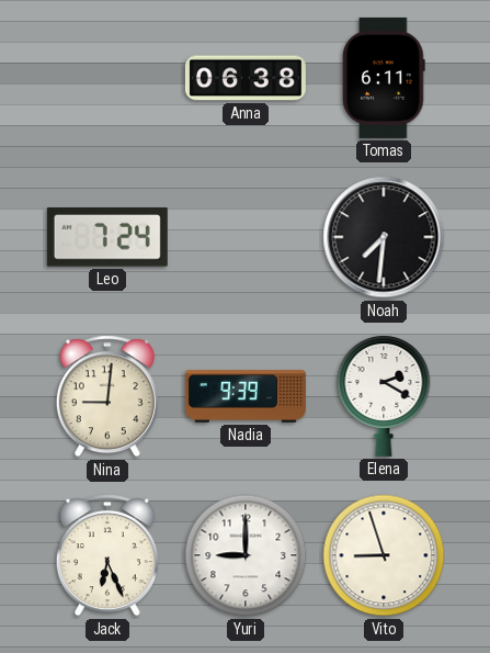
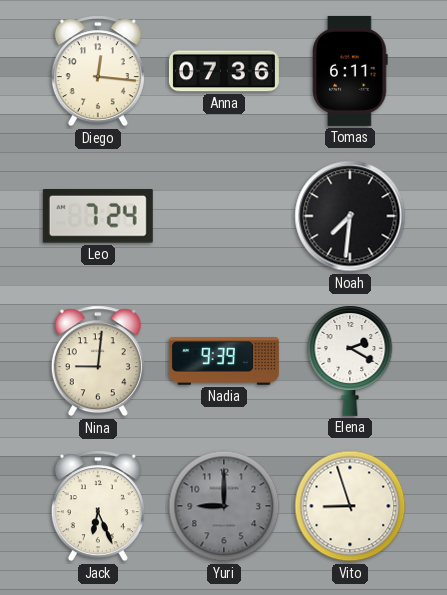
Diego: none -> 12:16
Anna: 06:38 -> 07:36
Yuri dial: white -> grey
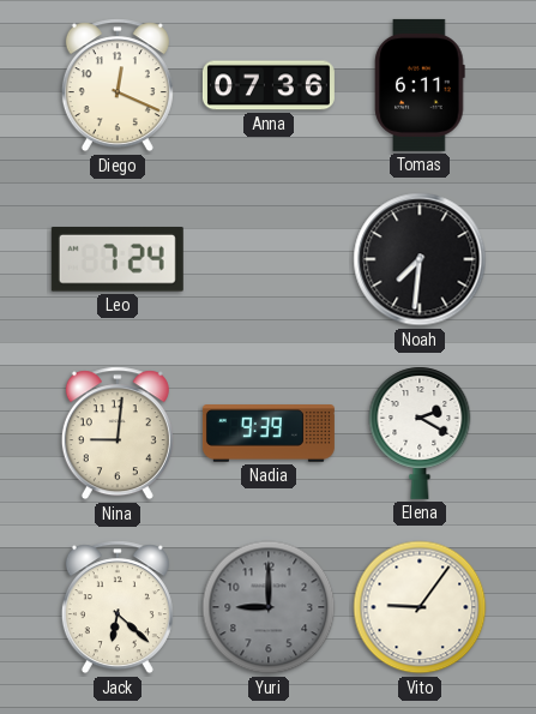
Diego: 12:16 -> 12:19
Jack: 6:26 -> 6:22
Vito: 8:57 -> 9:06
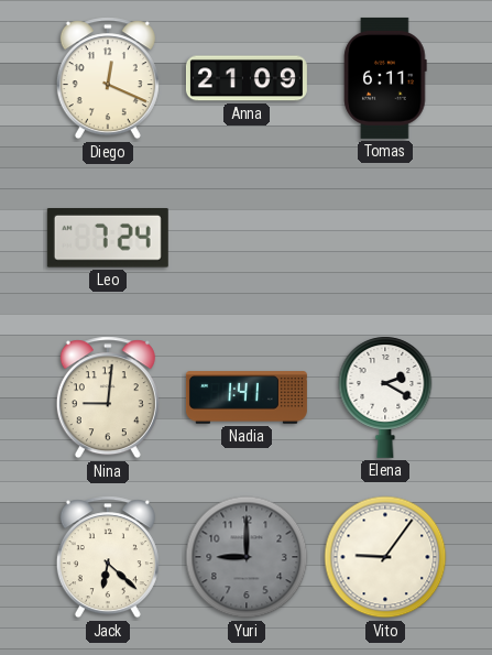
Anna: 07:36 -> 21:09
Noah: 7:31 -> none
Nadia: 9:39 -> 1:41
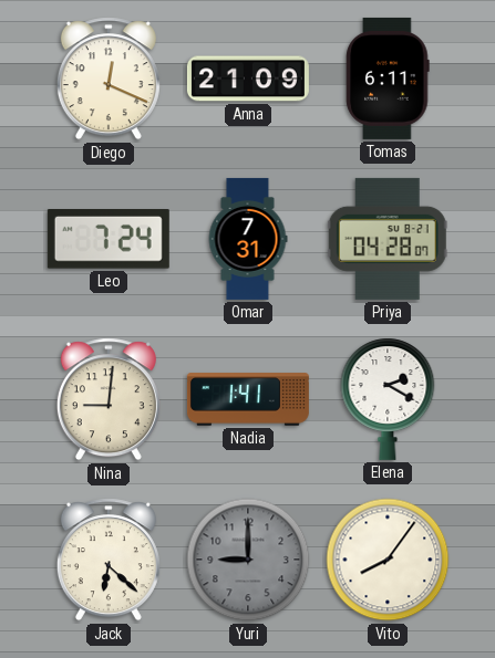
Omar: none -> 7:31
Priya: none -> 04:28
Vito: 9:06 -> 8:06
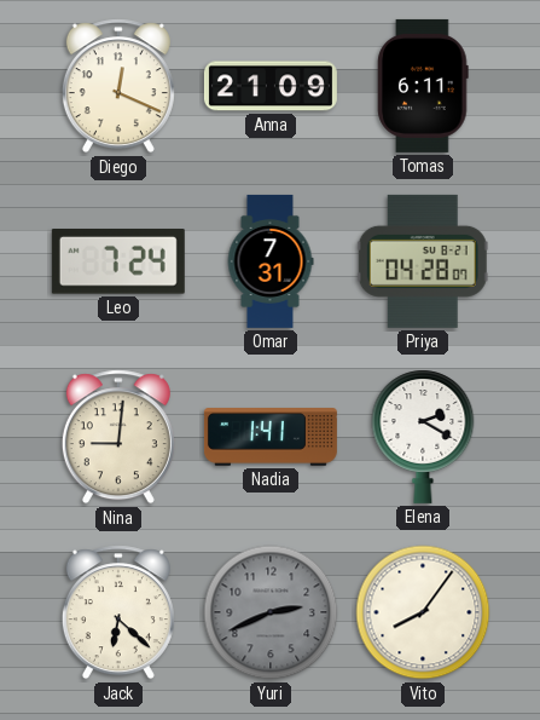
Yuri: 9:00 -> 2:41
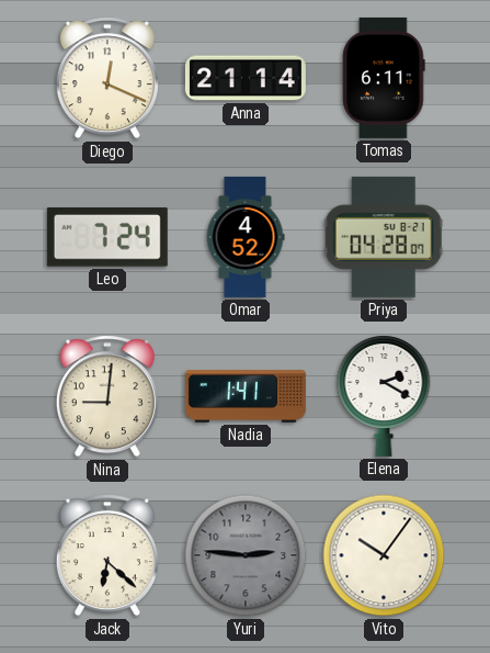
Anna: 21:09 -> 21:14
Omar: 7:31 -> 4:52
Yuri: 2:41 -> 2:46
Vito: 8:06 -> 10:06
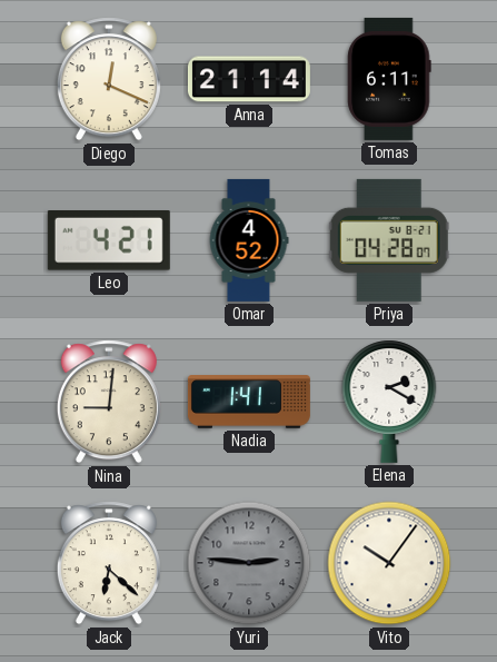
Leo: 7:24 -> 4:21
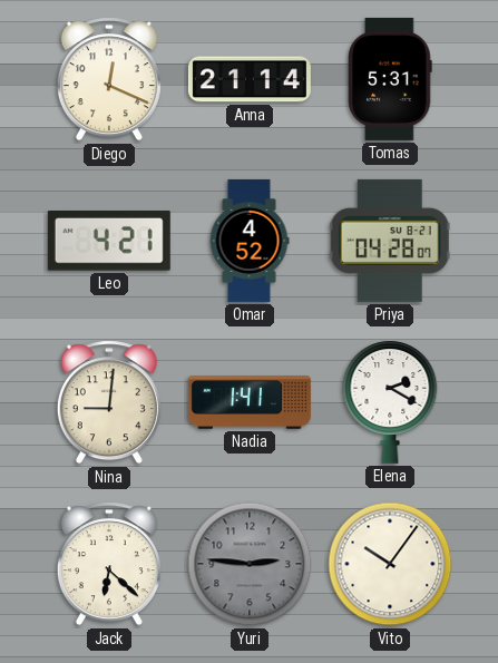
Tomas: 6:11 -> 5:31
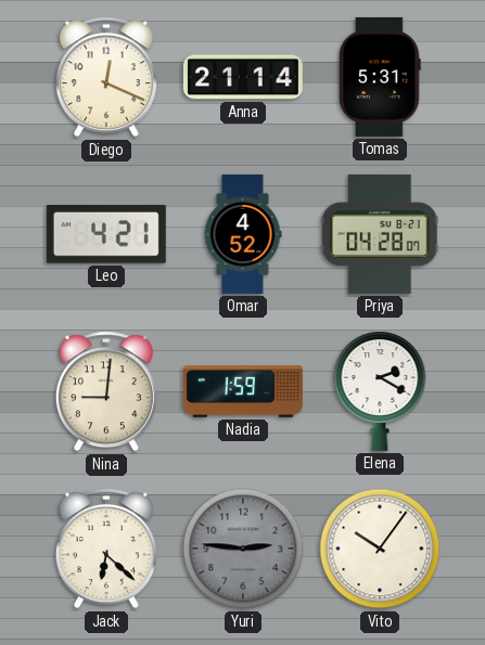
Nadia: 1:41 -> 1:59
